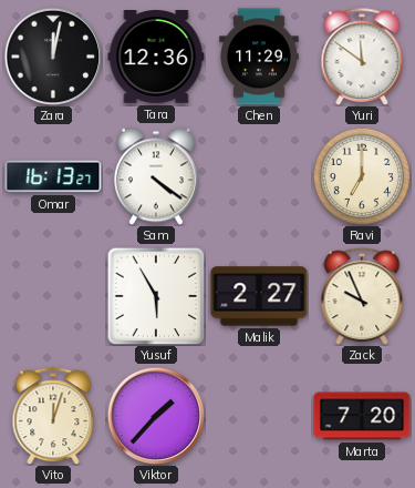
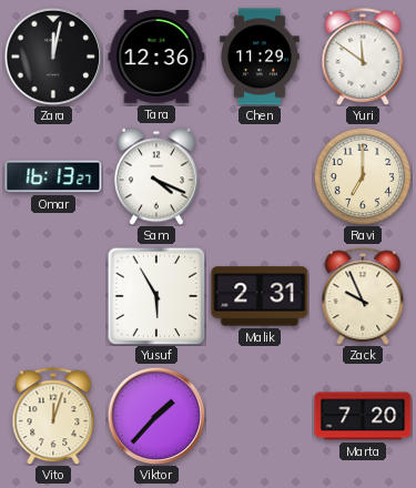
Sam: 4:21 -> 4:19
Malik: 2:27 -> 2:31
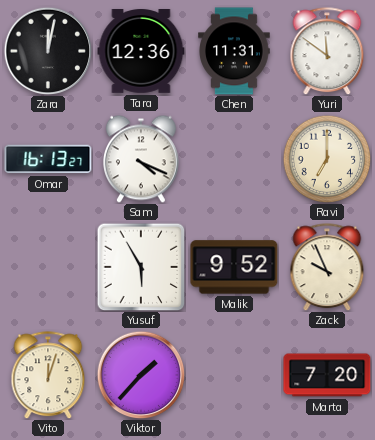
Chen: 11:29 -> 11:31
Malik: 2:31 -> 9:52
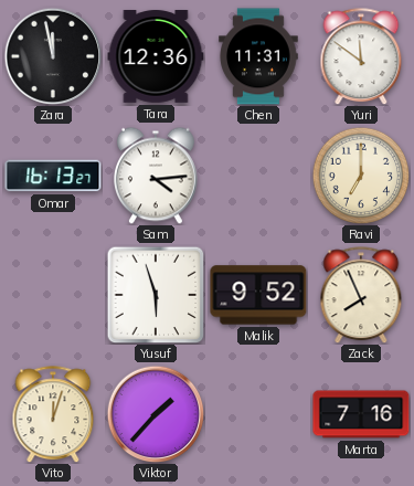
Zara: 12:02 -> 11:58
Sam: 4:19 -> 4:14
Yusuf: 5:55 -> 5:57
Zack: 9:56 -> 7:56
Marta: 7:20 -> 7:16
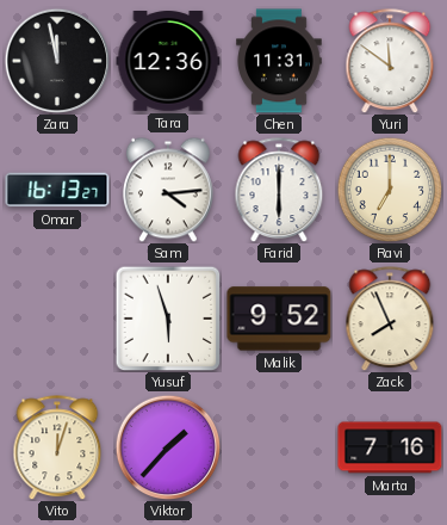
Farid: none -> 6:00
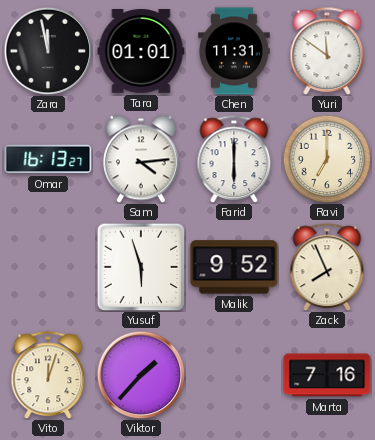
Tara: 12:36 -> 01:01
